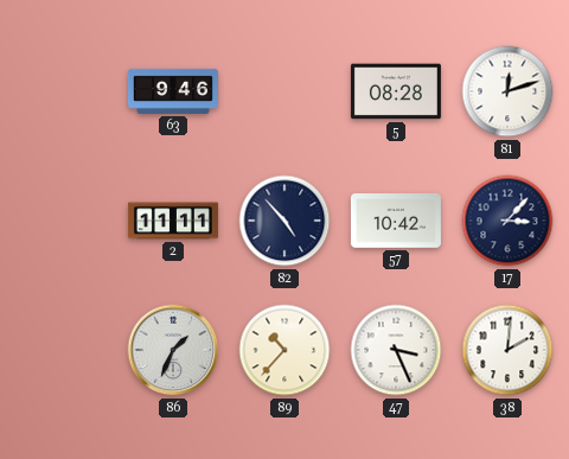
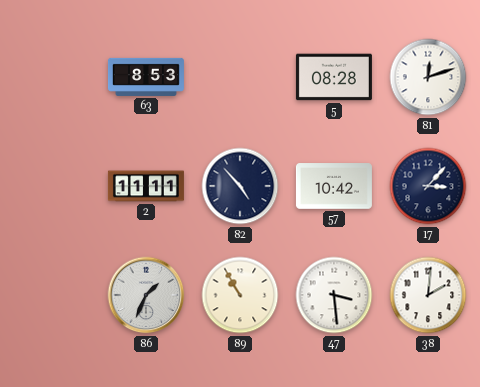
63: 9:46 -> 8:53
89: 10:37 -> 10:55
47: 3:26 -> 3:29
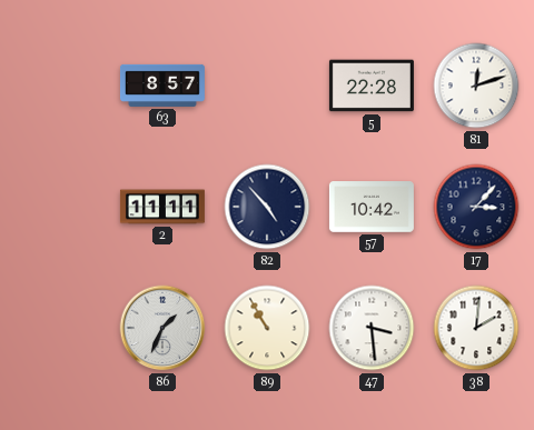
63: 8:53 -> 8:57
5: 08:28 -> 22:28
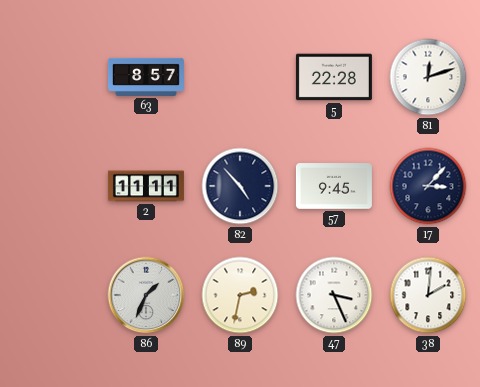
57: 10:42 -> 9:45
89: 10:55 -> 2:32
47: 3:29 -> 3:26
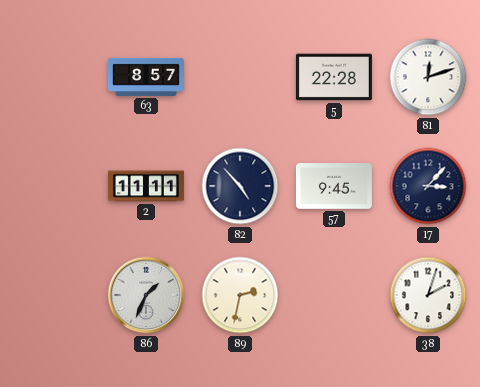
47: 3:26 -> none
38: 2:01 -> 2:03
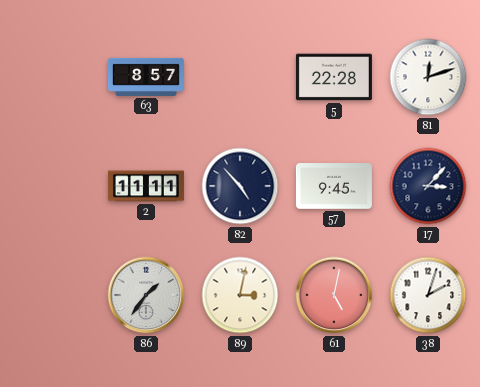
86: 1:34 -> 1:36
89: 2:32 -> 3:02
61: none -> 5:02
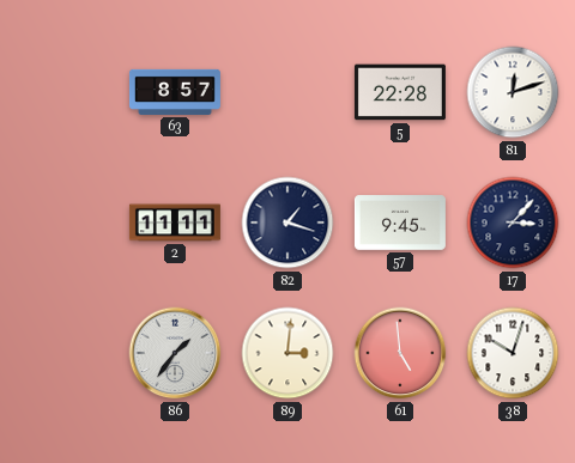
82: 4:53 -> 1:18
89: 3:02 -> 3:01
61: 5:02 -> 4:59
38: 2:03 -> 10:03
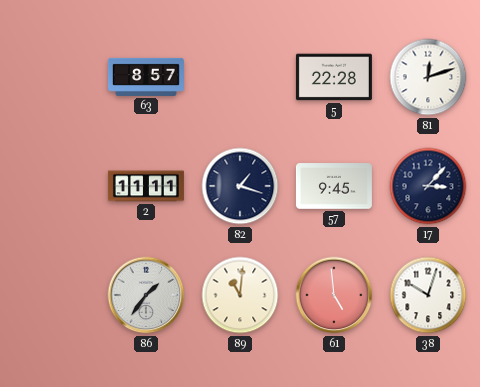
89: 3:01 -> 11:01
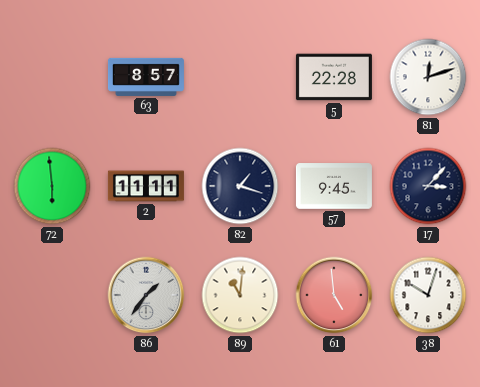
72: none -> 5:59
